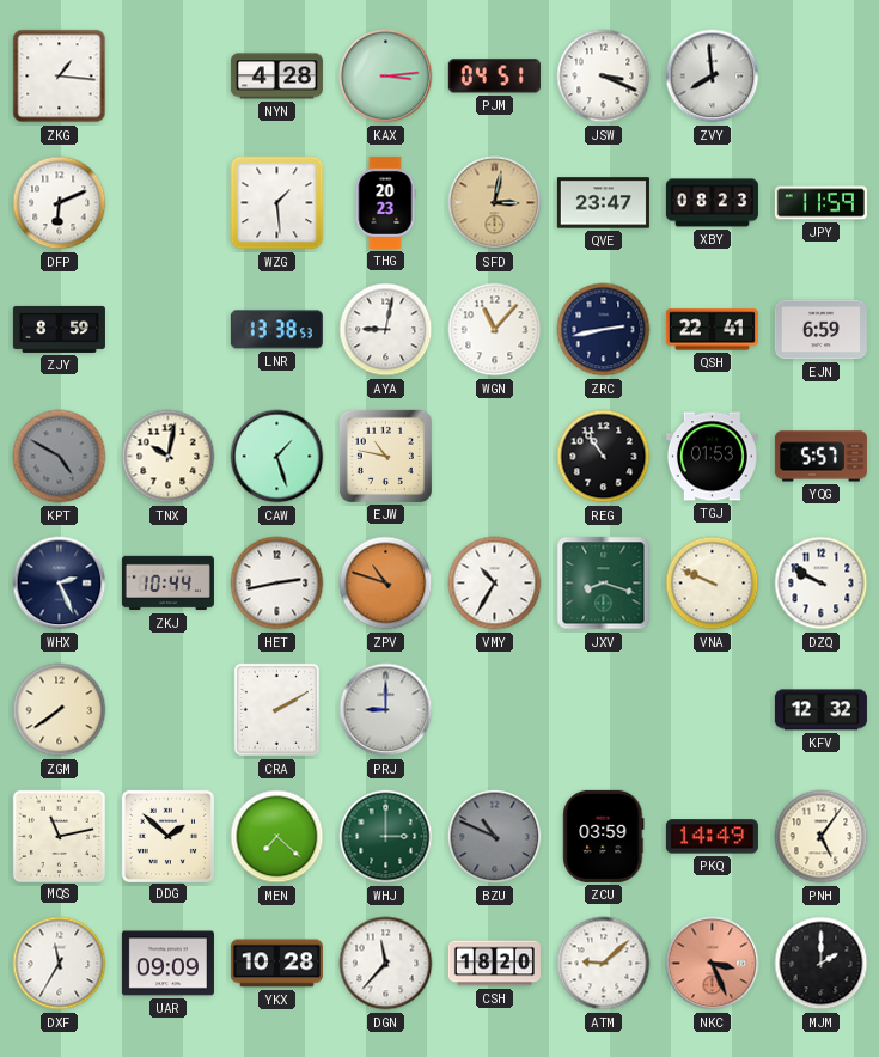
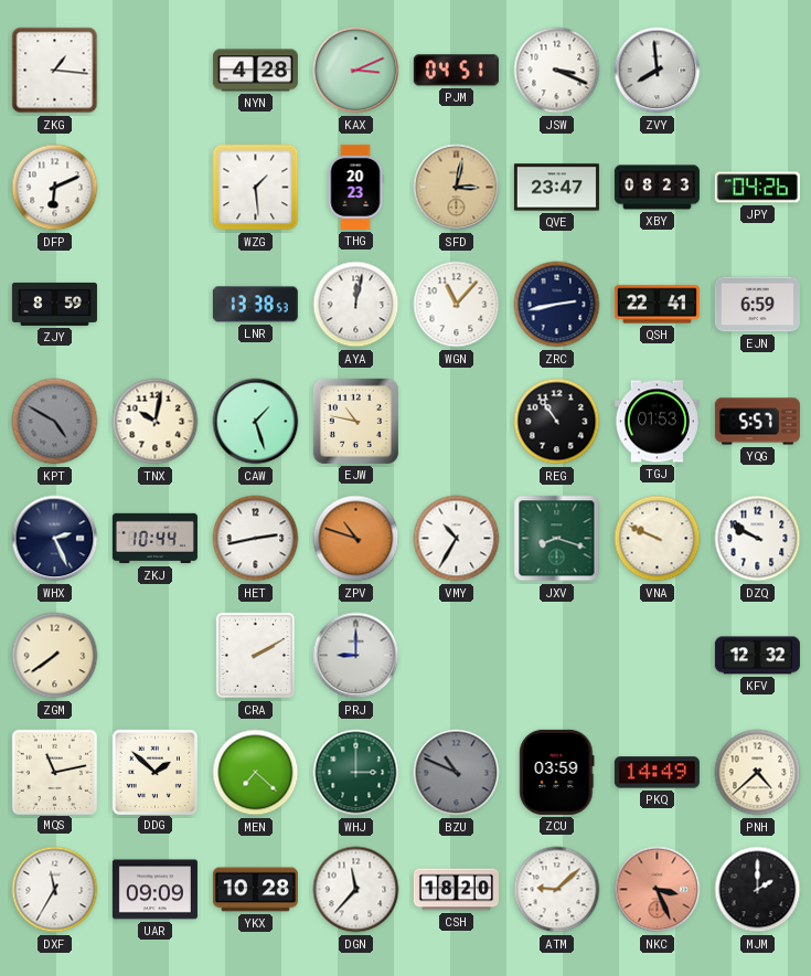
KAX: 3:14 -> 3:11
JPY: 11:59 -> 04:26
AYA: 9:02 -> 12:02
PNH: 5:06 -> 4:38
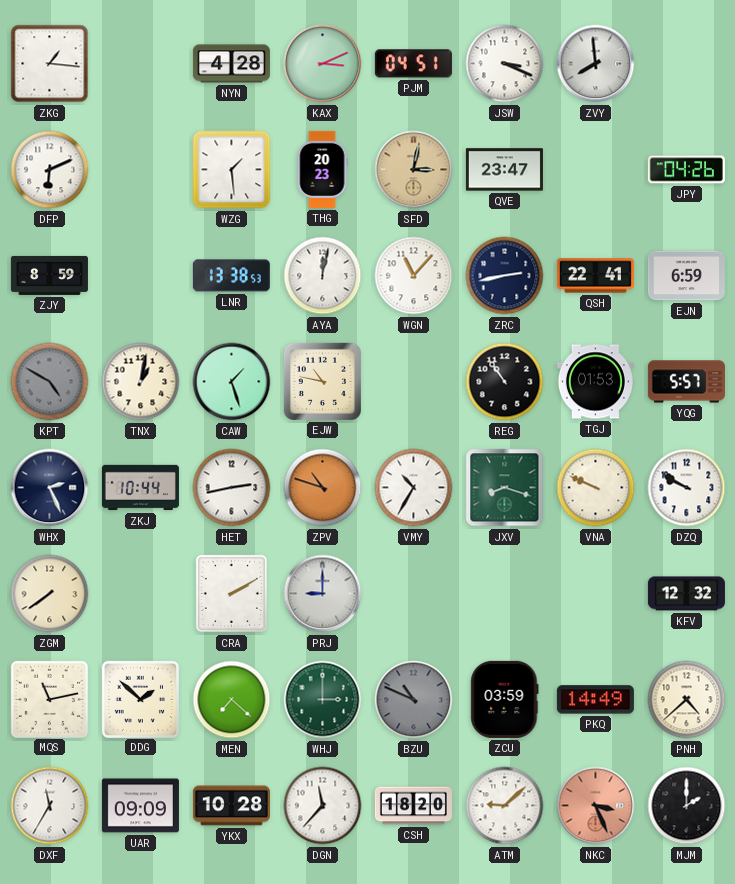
XBY: 08:23 -> none
TNX: 10:02 -> 1:02
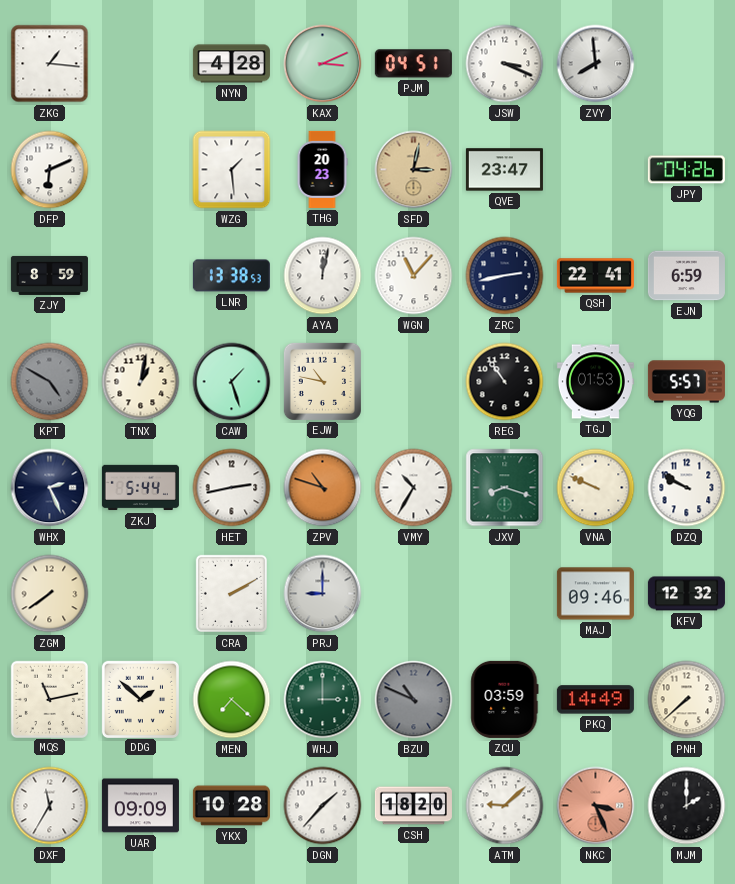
ZKJ: 10:44 -> 5:44
MAJ: none -> 09:46
PNH: 4:38 -> 7:38
DGN: 11:37 -> 1:37
